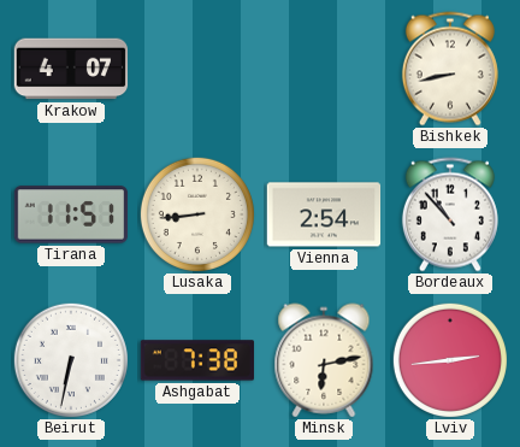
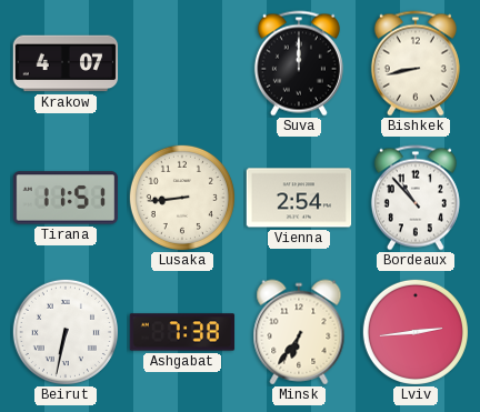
Suva: none -> 12:00
Minsk: 6:13 -> 6:36
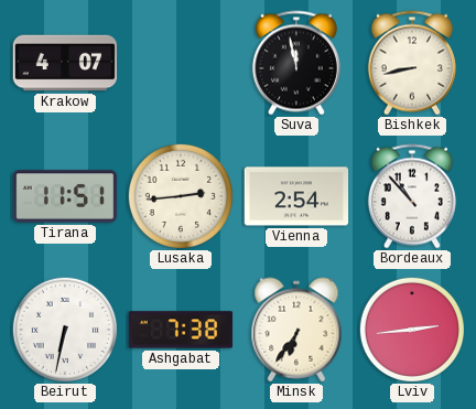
Suva: 12:00 -> 11:58
Lusaka: 8:44 -> 2:44
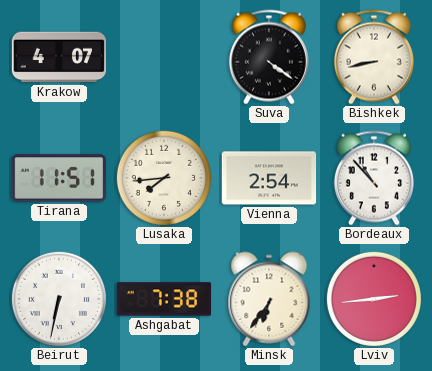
Suva: 11:58 -> 4:21
Lusaka: 2:44 -> 7:44
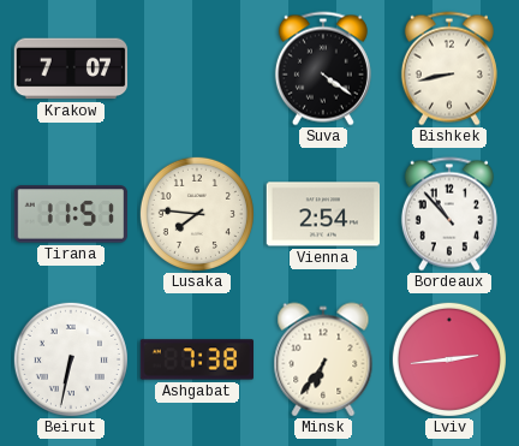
Krakow: 4:07 -> 7:07
Lusaka: 7:44 -> 7:46
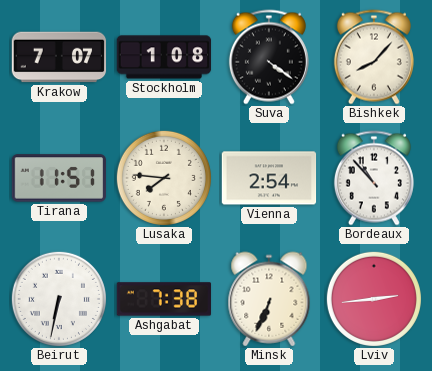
Stockholm: none -> 1:08
Bishkek: 8:43 -> 8:07
Minsk: 6:36 -> 6:34
